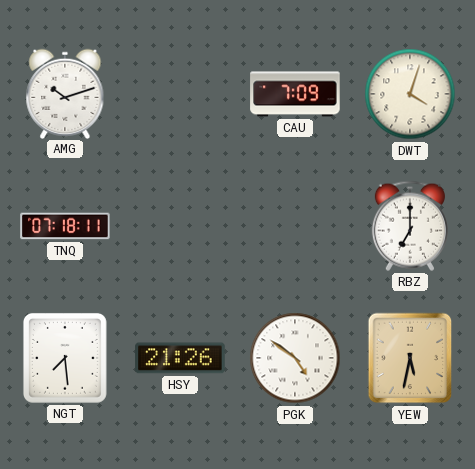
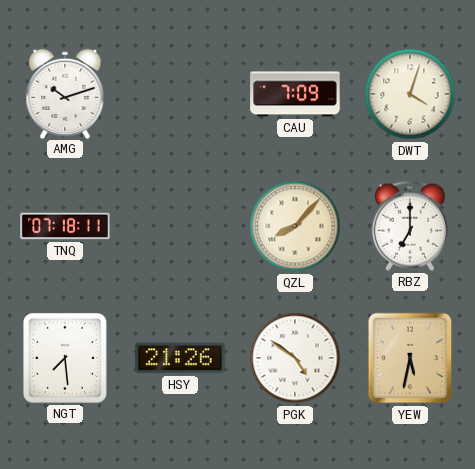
QZL: none -> 8:07
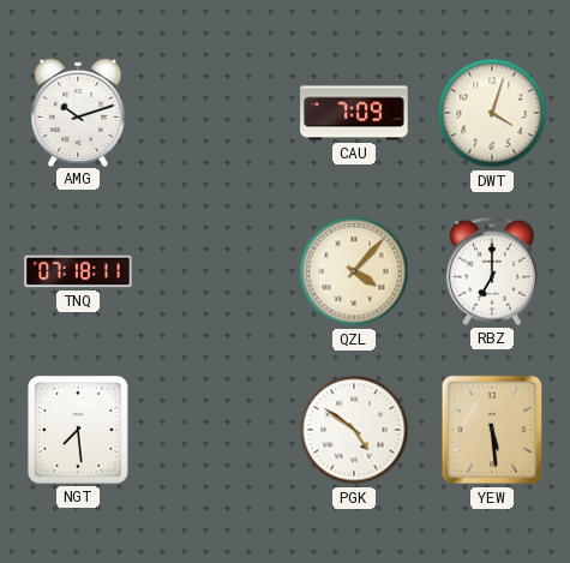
QZL: 8:07 -> 4:07
HSY: 21:26 -> none
YEW: 5:32 -> 5:29
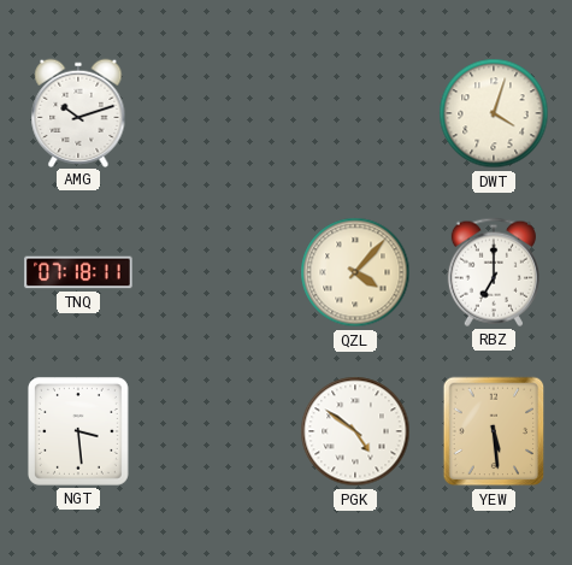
CAU: 7:09 -> none
NGT: 7:29 -> 3:29
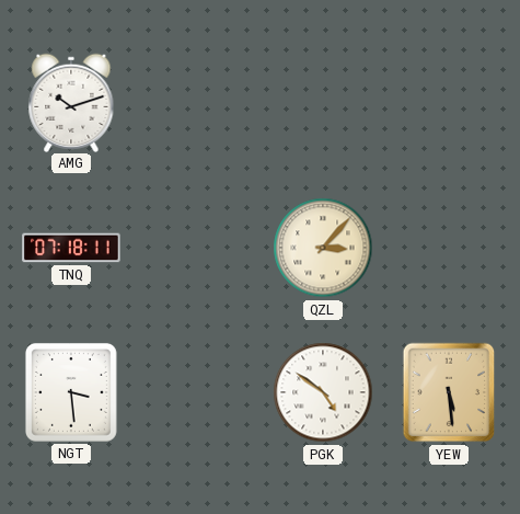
DWT: 4:03 -> none
QZL: 4:07 -> 3:07
RBZ: 7:00 -> none
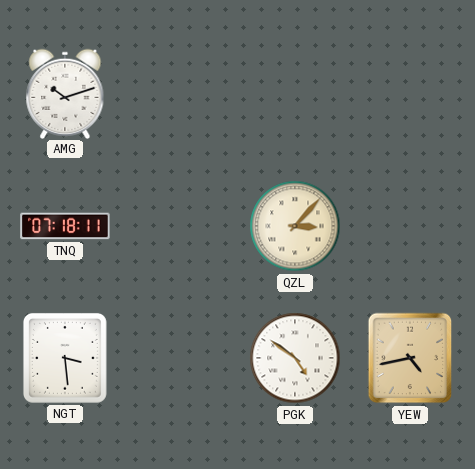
YEW: 5:29 -> 4:43
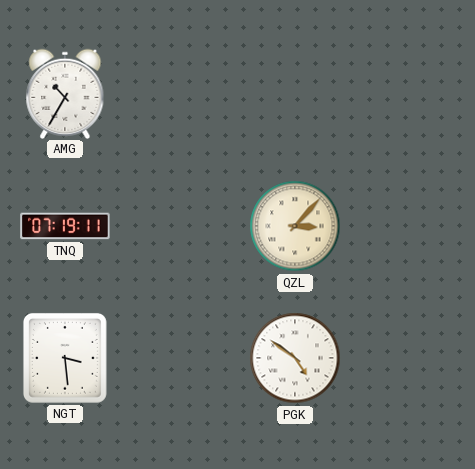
AMG: 10:12 -> 10:35
TNQ: 07:18 -> 07:19
YEW: 4:43 -> none
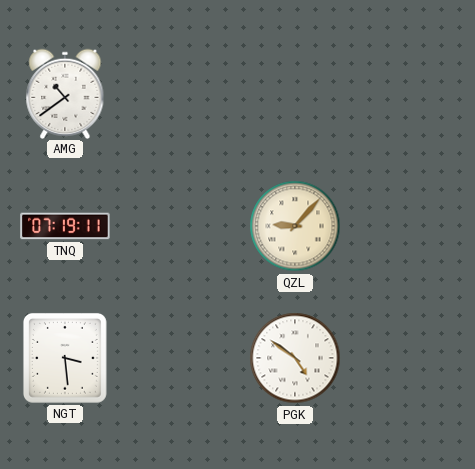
AMG: 10:35 -> 10:39
QZL: 3:07 -> 9:07
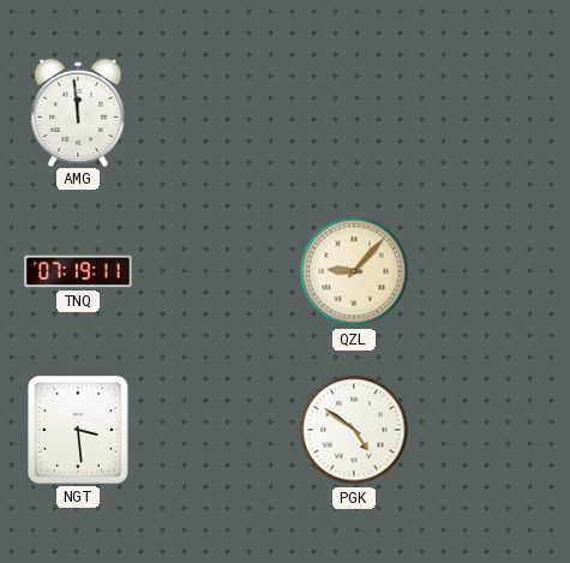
AMG: 10:39 -> 11:59
